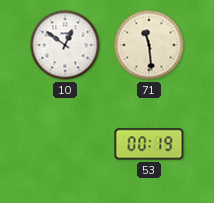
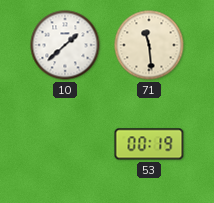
10: 12:51 -> 1:38
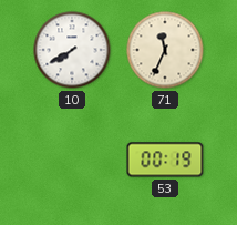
10: 1:38 -> 7:40
71: 11:29 -> 11:34
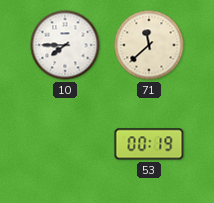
10: 7:40 -> 7:45
71: 11:34 -> 11:38
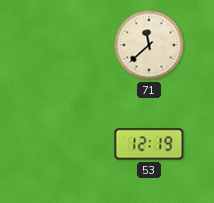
10: 7:45 -> none
53: 00:19 -> 12:19
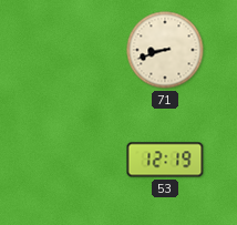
71: 11:38 -> 8:42
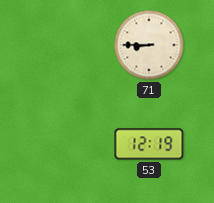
71: 8:42 -> 8:45
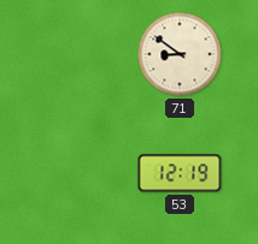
71: 8:45 -> 8:51
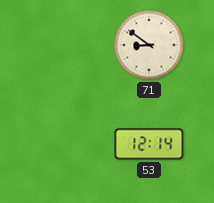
53: 12:19 -> 12:14
